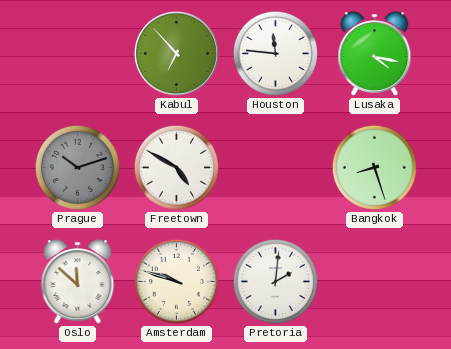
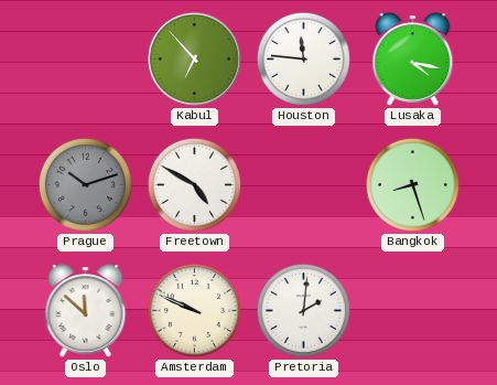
Amsterdam: 9:48 -> 9:49
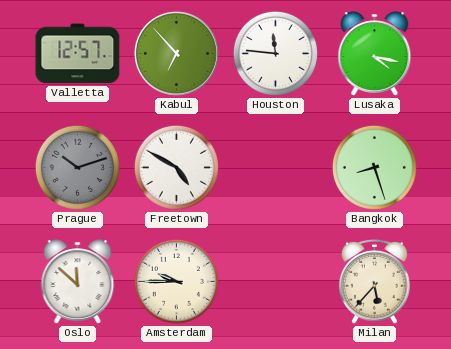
Valletta: none -> 12:57
Amsterdam: 9:49 -> 9:45
Pretoria: 2:01 -> none
Milan: none -> 5:37
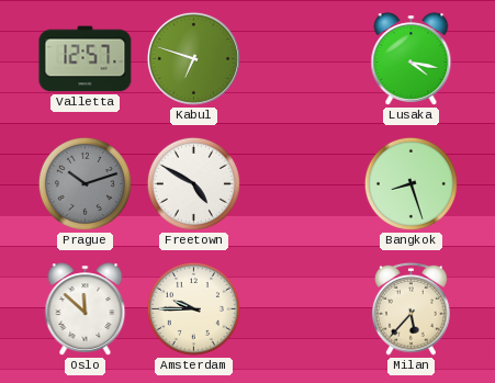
Kabul: 6:53 -> 6:48
Houston: 11:46 -> none
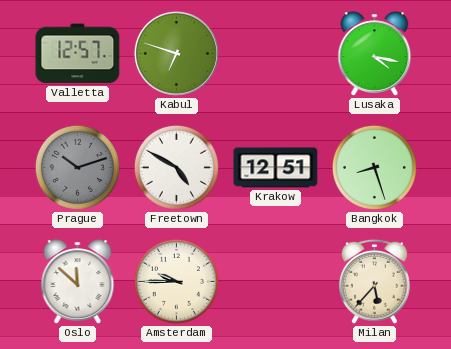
Krakow: none -> 12:51
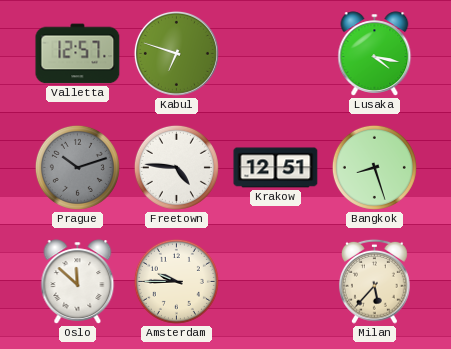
Freetown: 4:50 -> 4:46
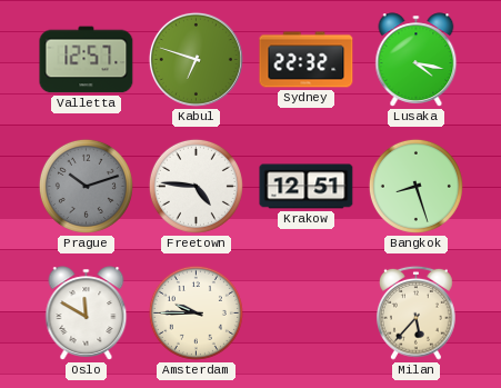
Sydney: none -> 22:32
Oslo: 11:52 -> 11:50
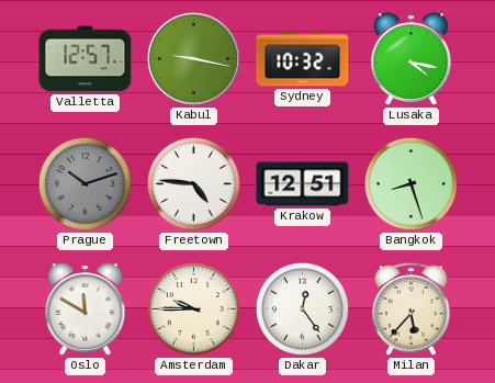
Kabul: 6:48 -> 9:17
Sydney: 22:32 -> 10:32
Dakar: none -> 12:24
